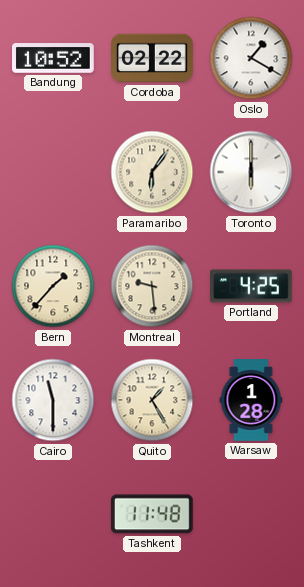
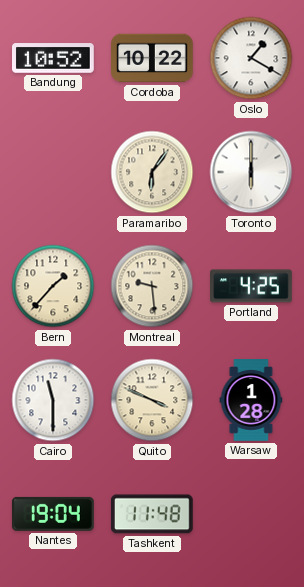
Cordoba: 02:22 -> 10:22
Quito: 1:25 -> 3:49
Nantes: none -> 19:04
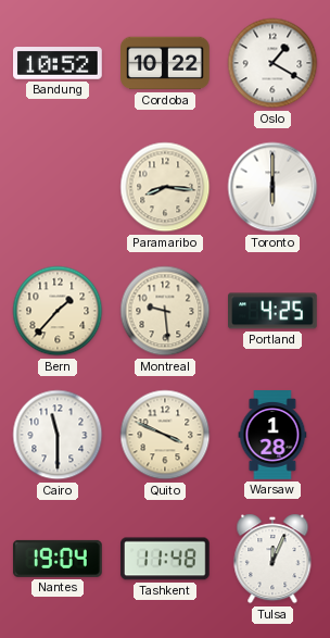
Paramaribo: 6:06 -> 8:16
Tulsa: none -> 12:04
